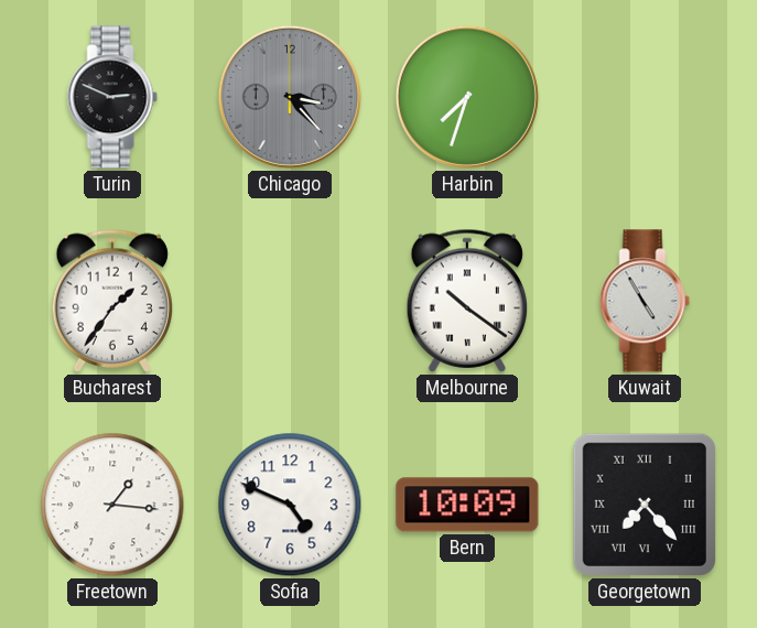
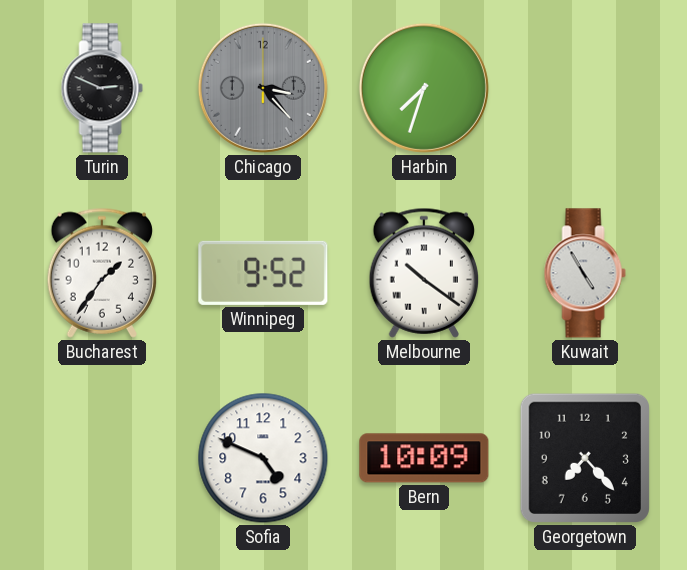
Winnipeg: none -> 9:52
Freetown: 1:16 -> none
Georgetown numerals: Roman -> Arabic
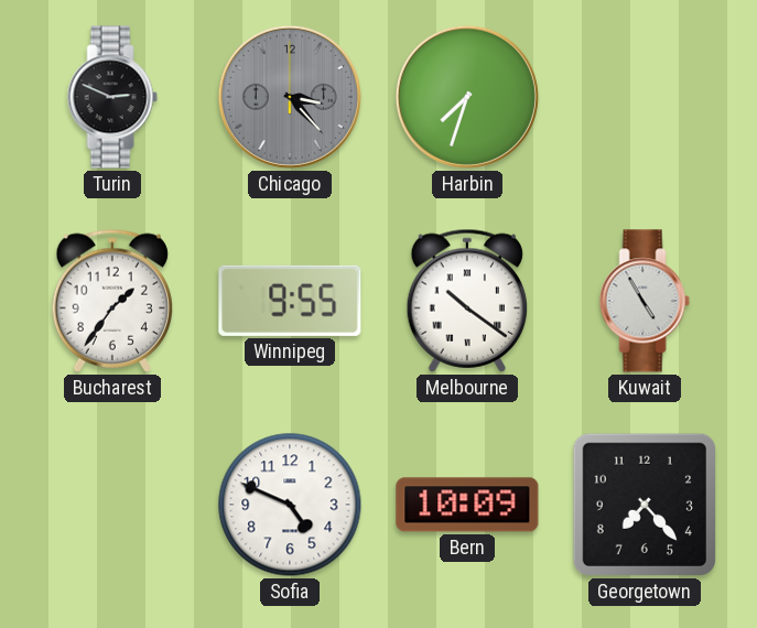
Winnipeg: 9:52 -> 9:55
